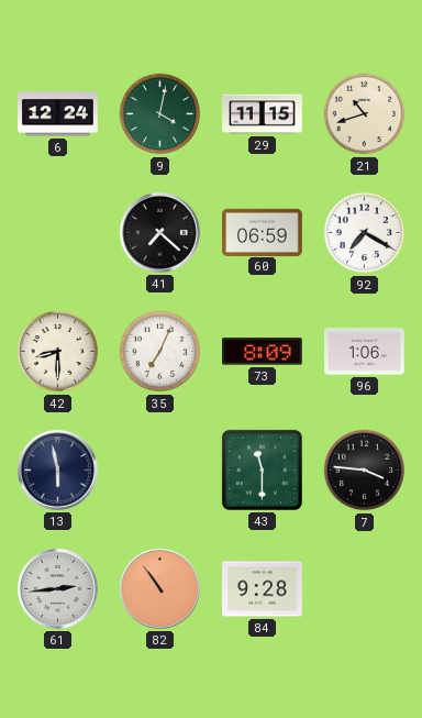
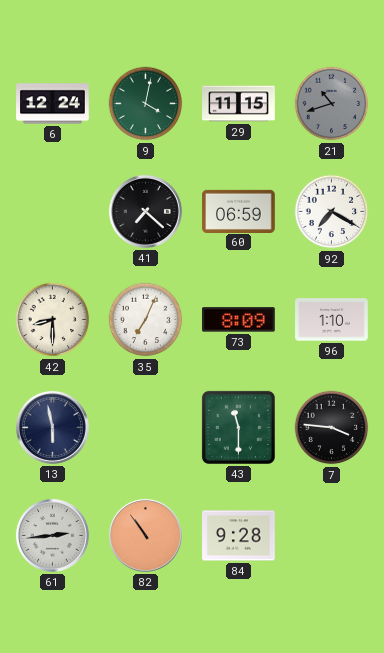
21 dial: cream -> grey
96: 1:06 -> 1:10
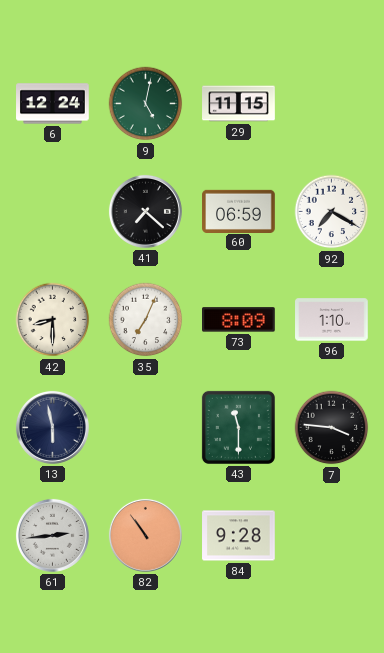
9: 4:02 -> 5:02
21: 10:42 -> none
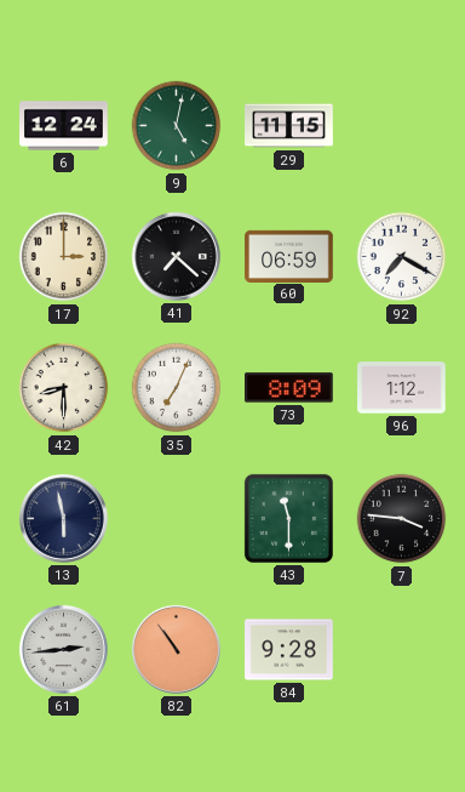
17: none -> 3:00
96: 1:10 -> 1:12
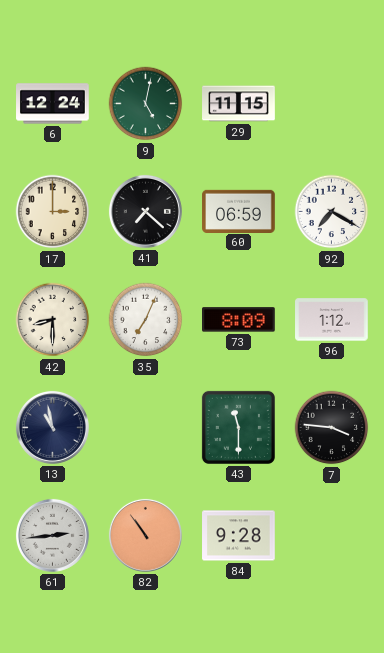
13: 5:58 -> 10:58
